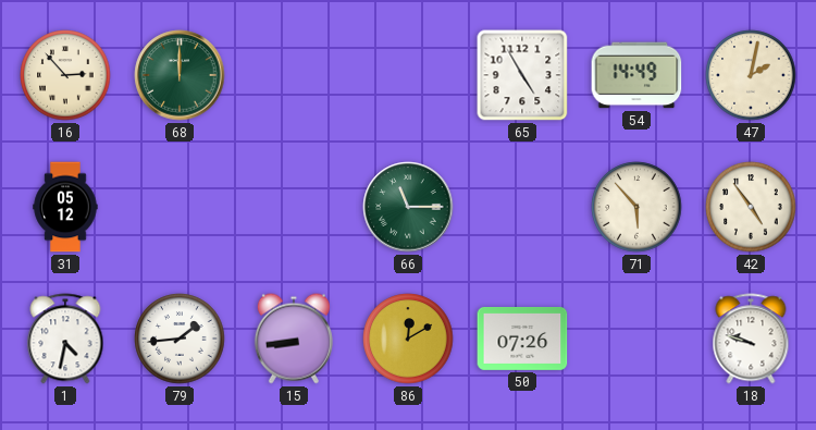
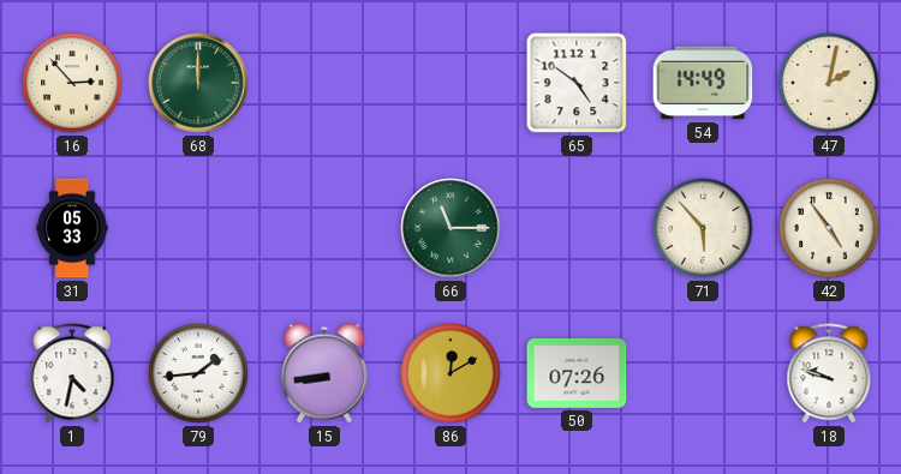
65: 4:55 -> 4:51
31: 05:12 -> 05:33
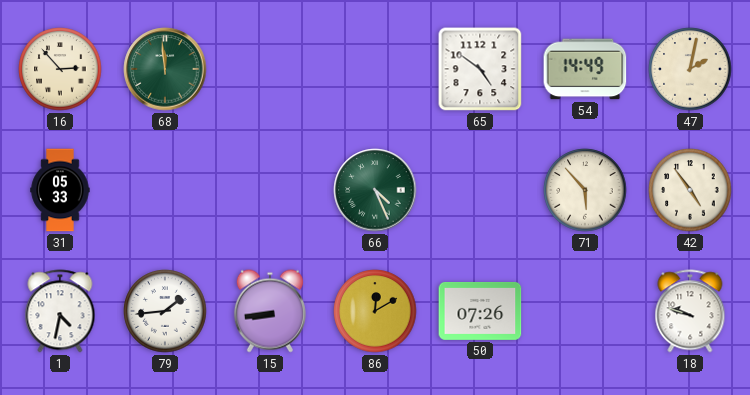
68: 12:00 -> 11:59
66: 11:15 -> 4:26
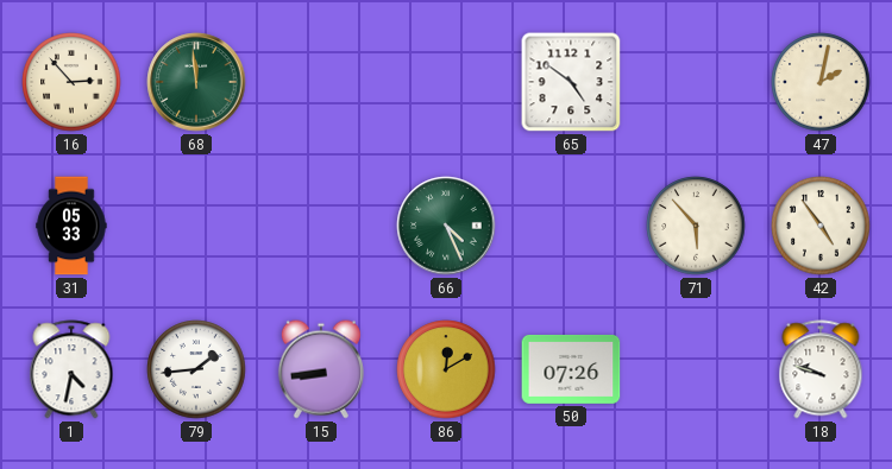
54: 14:49 -> none
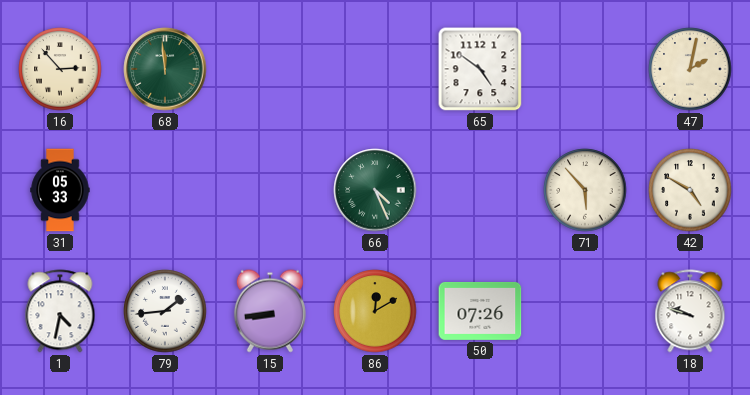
42: 4:54 -> 4:50
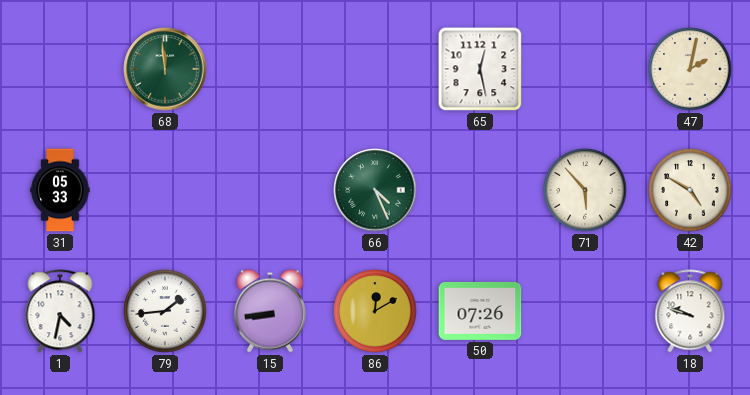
16: 2:53 -> none
65: 4:51 -> 12:28
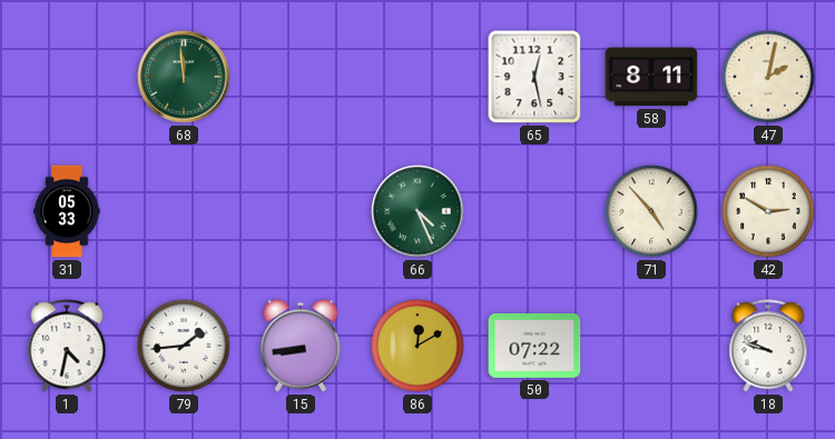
58: none -> 8:11
71: 5:53 -> 4:53
42: 4:50 -> 2:50
50: 07:26 -> 07:22
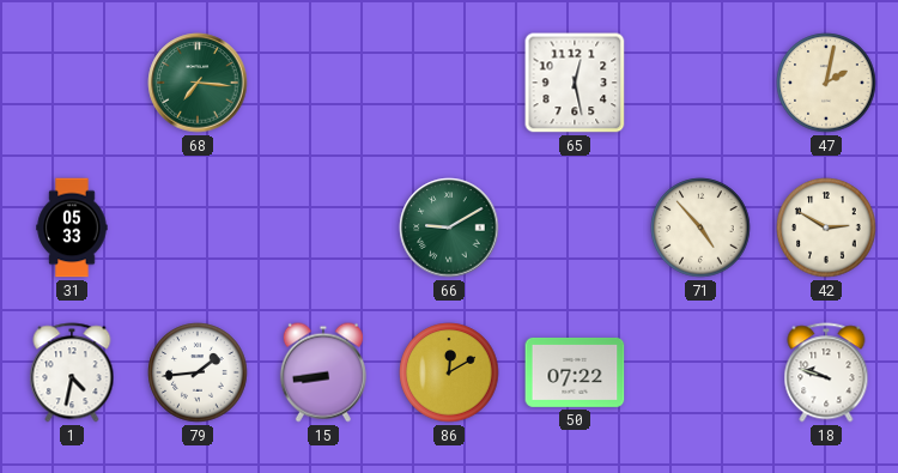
68: 11:59 -> 7:16
58: 8:11 -> none
66: 4:26 -> 9:10
